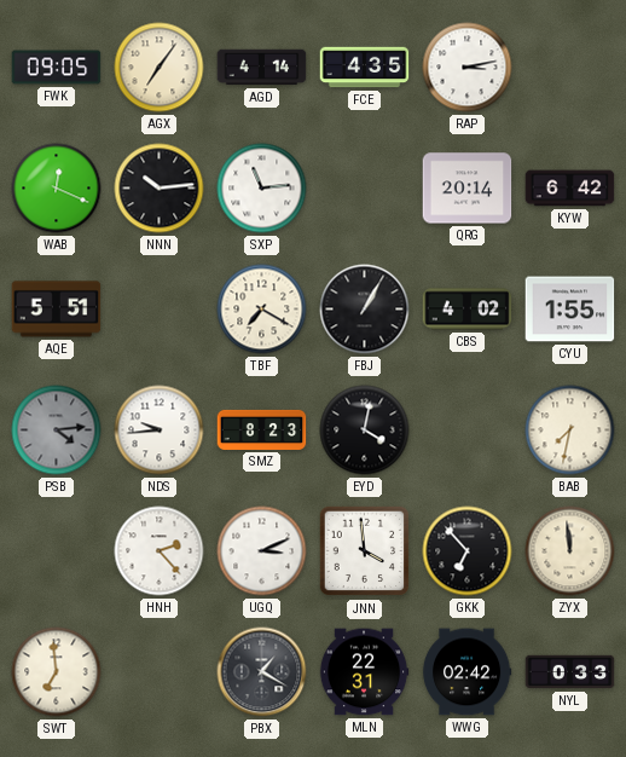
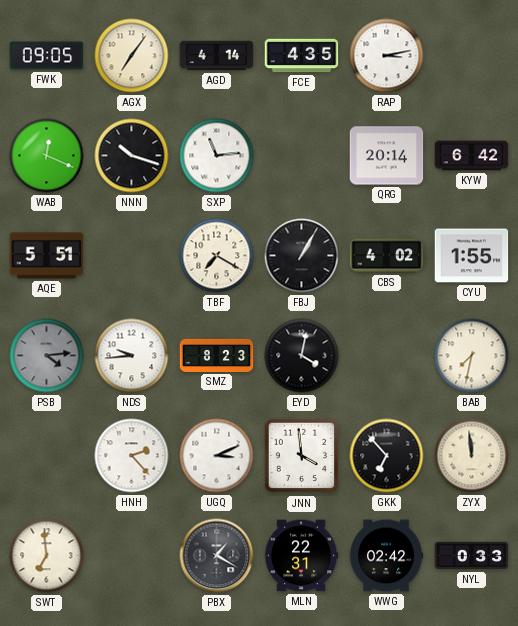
NNN: 10:14 -> 10:18
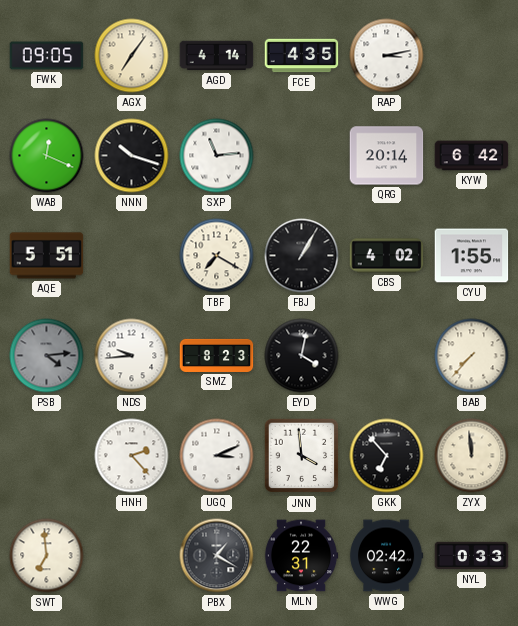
BAB: 7:32 -> 7:37
